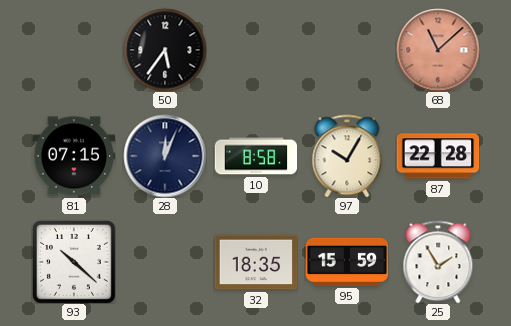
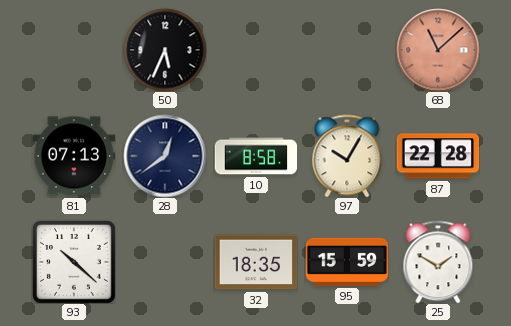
50: 5:36 -> 5:34
81: 07:15 -> 07:13
28: 12:04 -> 12:39
25: 1:55 -> 1:50
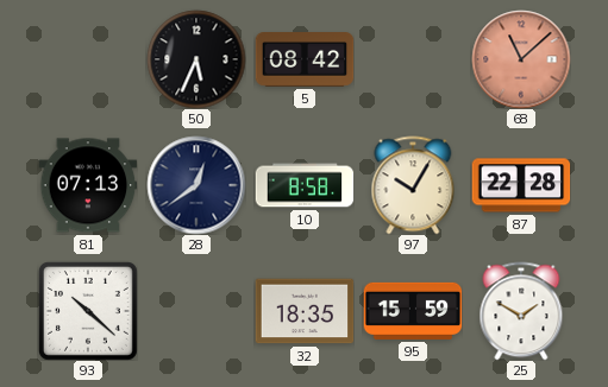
5: none -> 08:42
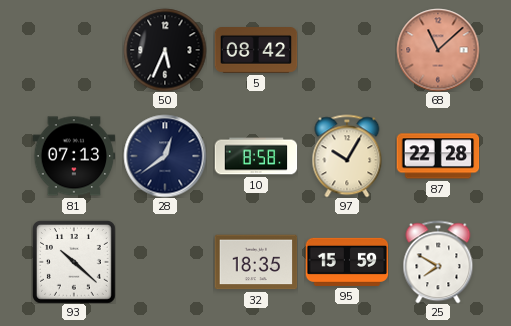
25: 1:50 -> 7:50
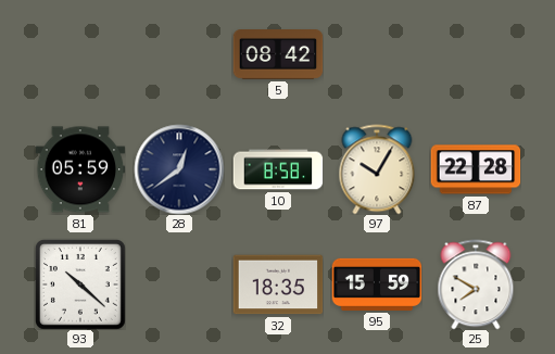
50: 5:34 -> none
68: 11:08 -> none
81: 07:13 -> 05:59
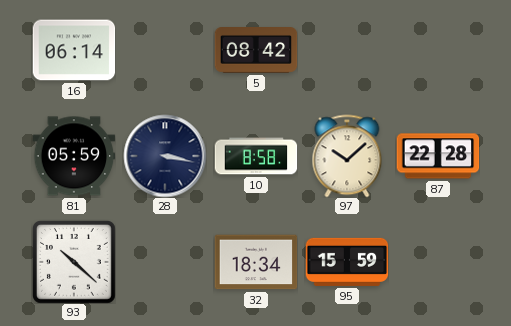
16: none -> 06:14
28: 12:39 -> 3:17
97: 10:05 -> 10:08
32: 18:35 -> 18:34
25: 7:50 -> none
